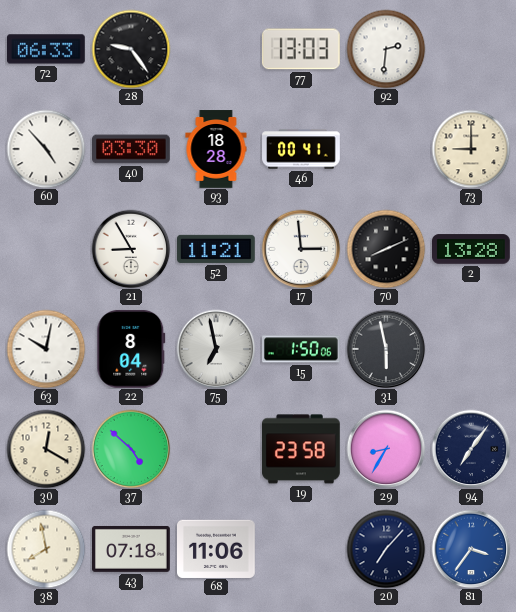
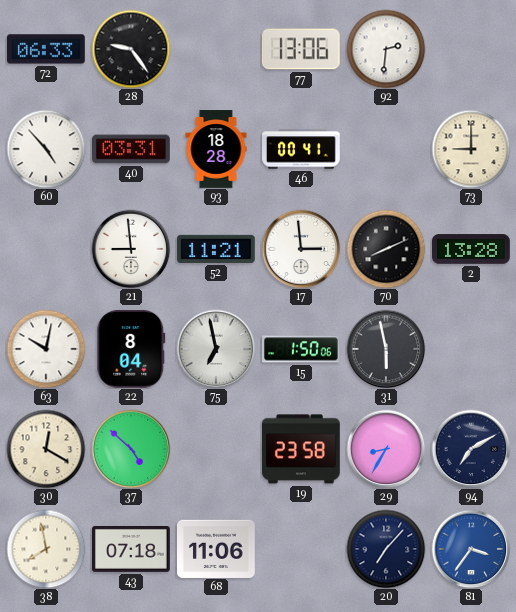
77: 13:03 -> 13:06
40: 03:30 -> 03:31
21: 8:55 -> 8:59
94: 7:06 -> 7:10
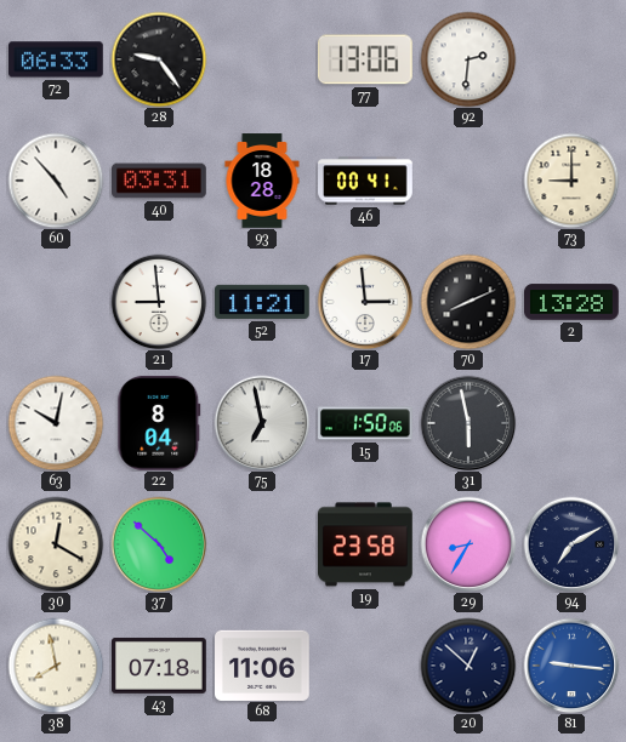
20: 7:07 -> 12:52
81: 3:36 -> 9:16
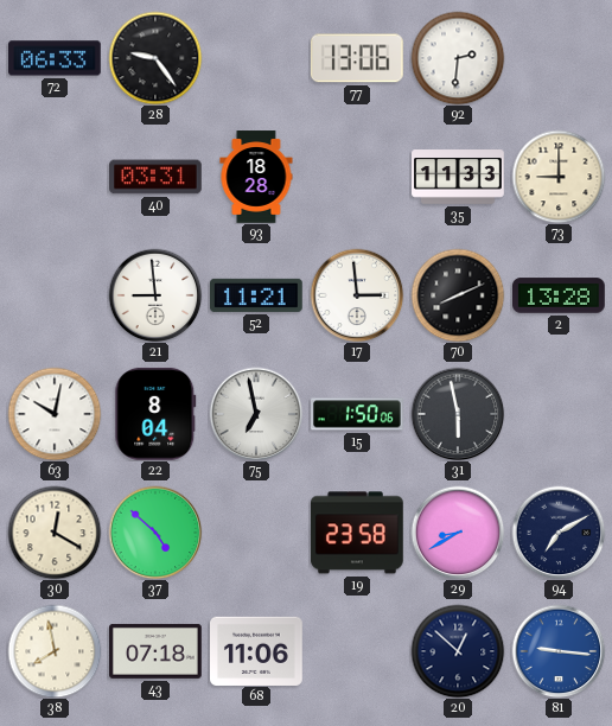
60: 4:53 -> none
46: 00:41 -> none
35: none -> 11:33
29: 8:35 -> 8:40
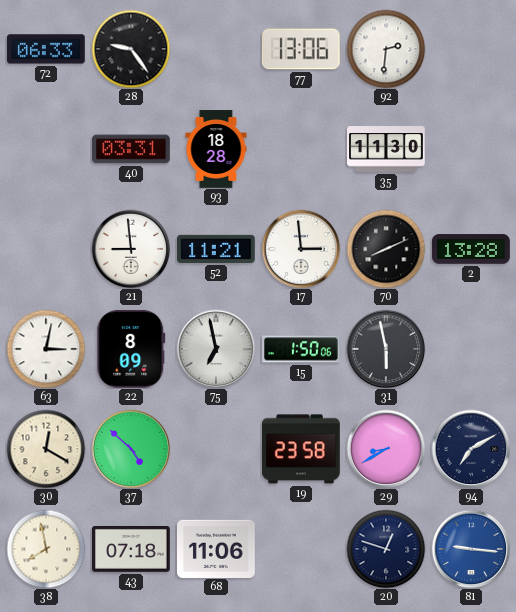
35: 11:33 -> 11:30
73: 9:00 -> none
63: 10:02 -> 3:02
22: 8:04 -> 8:09
20: 12:52 -> 12:48
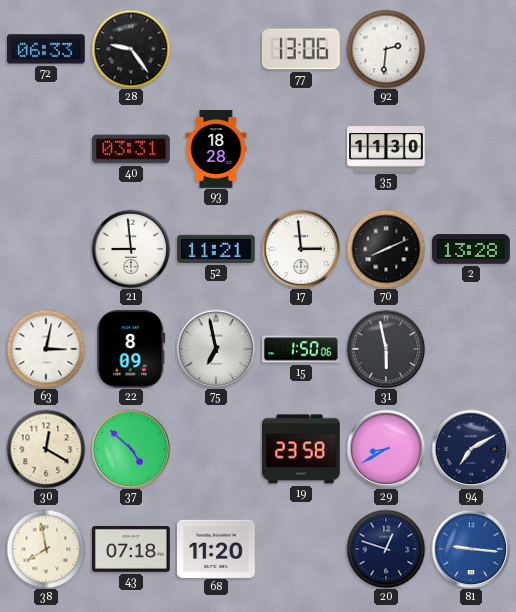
68: 11:06 -> 11:20
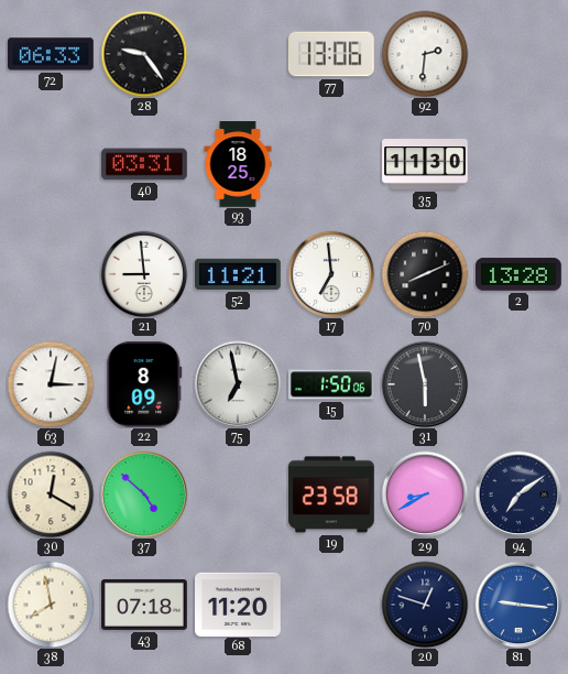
93: 18:28 -> 18:25
17: 2:59 -> 6:59
94: 7:10 -> 7:09
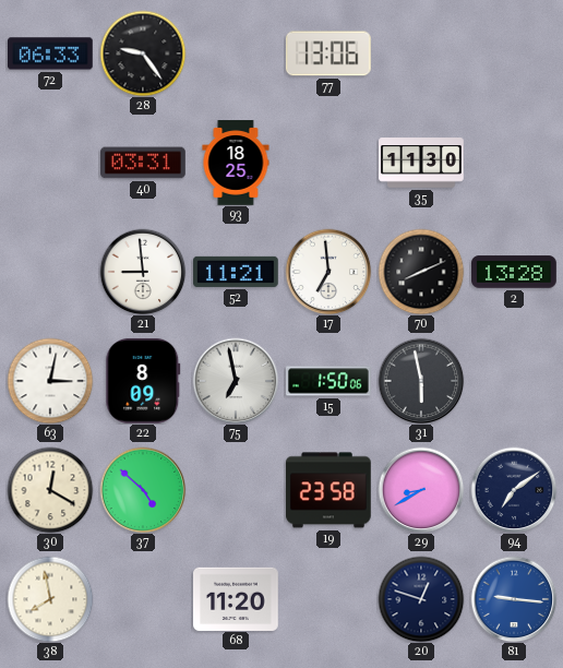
92: 2:31 -> none
43: 07:18 -> none
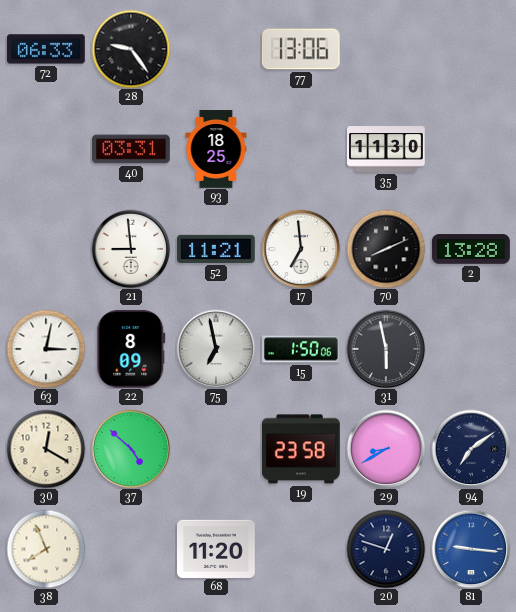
38: 7:58 -> 7:56
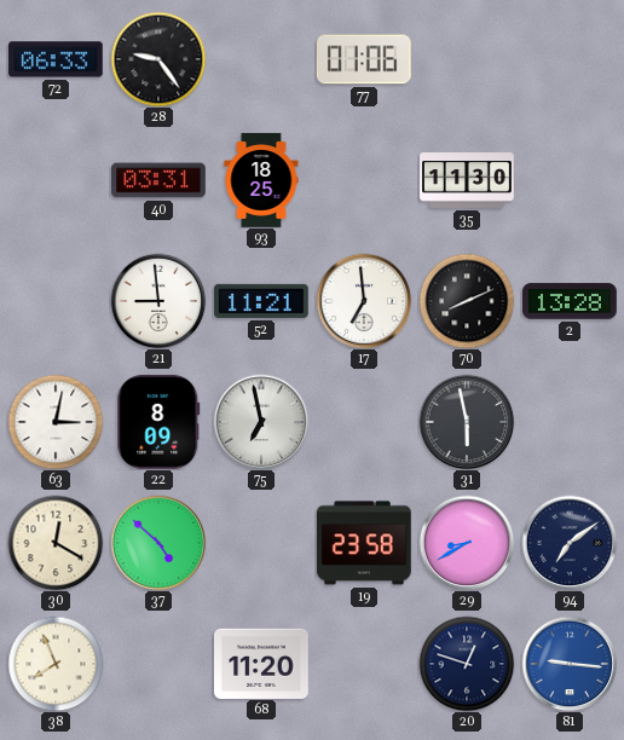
77: 13:06 -> 01:06
15: 1:50 -> none
